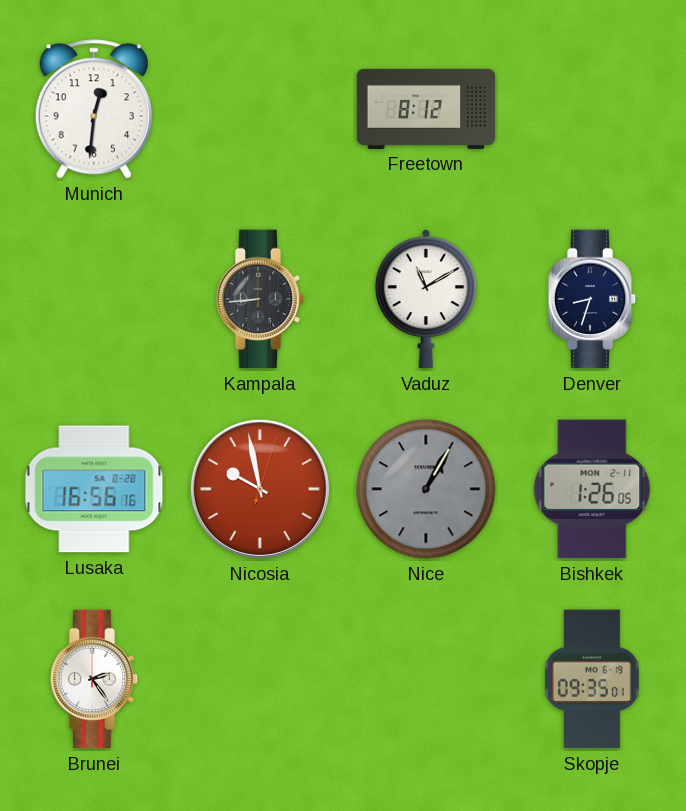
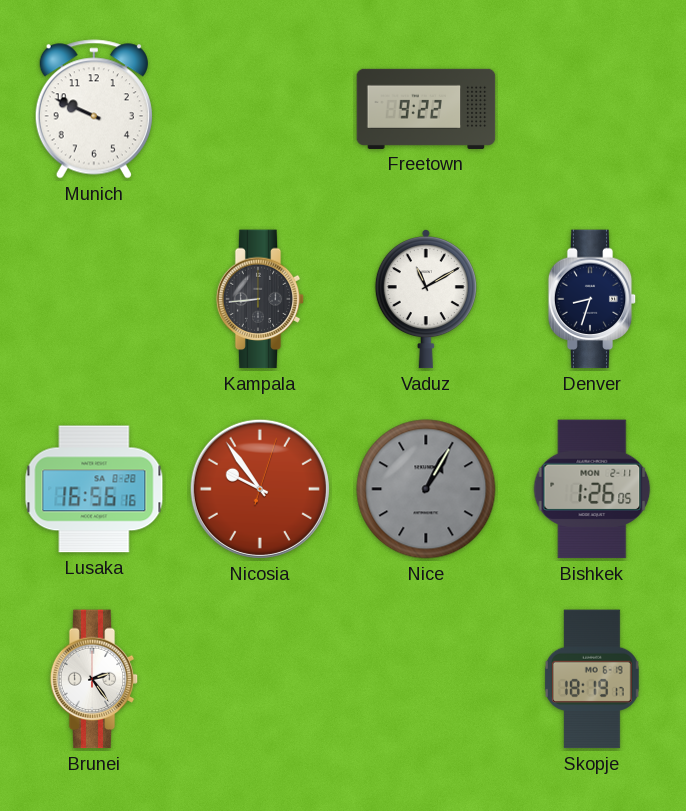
Munich: 12:31 -> 9:49
Freetown: 8:12 -> 9:22
Nicosia: 9:58 -> 9:54
Skopje: 09:35 -> 18:19
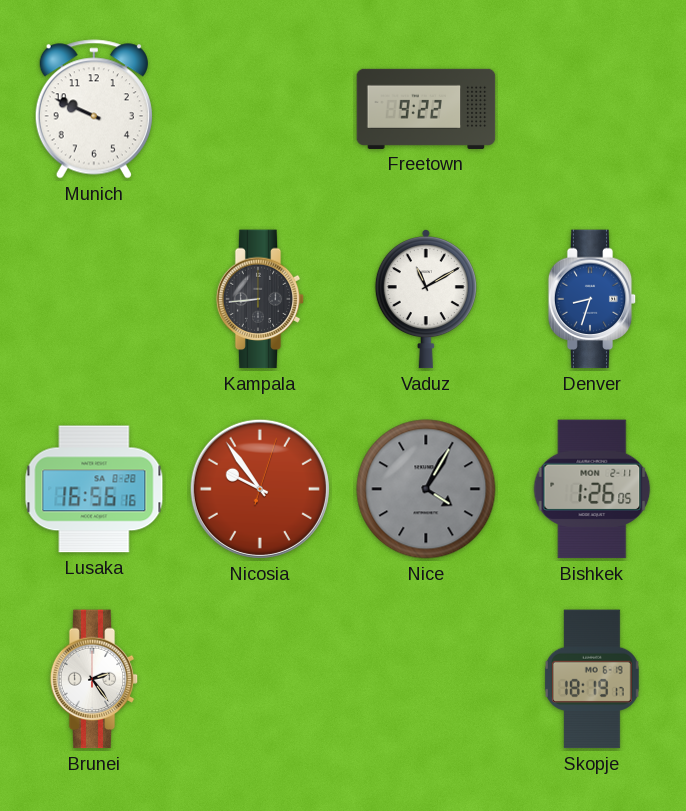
Denver dial: navy -> blue
Nice: 1:05 -> 4:05
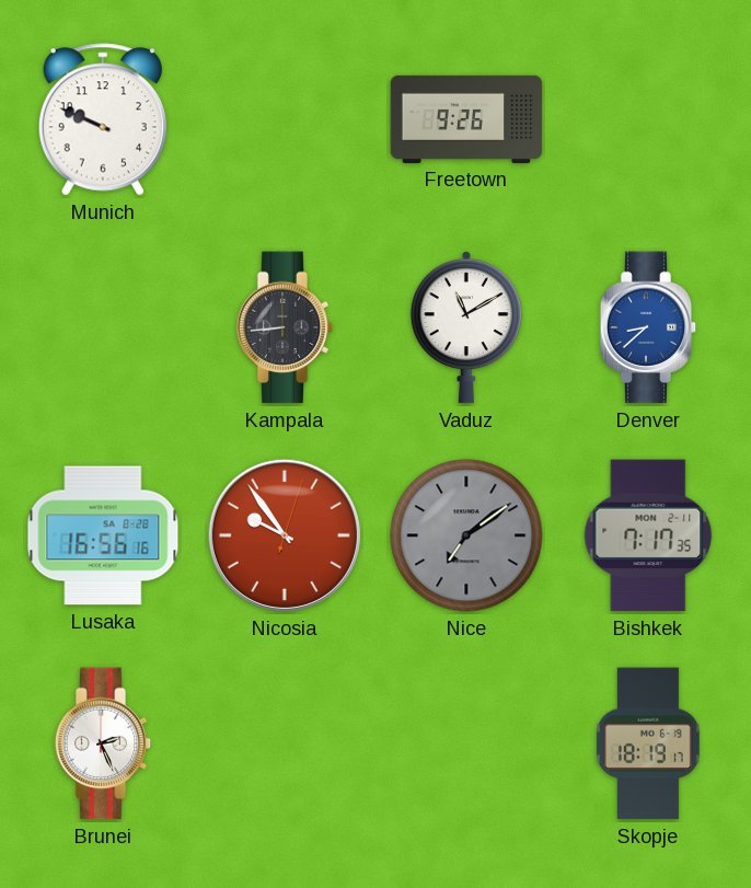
Freetown: 9:22 -> 9:26
Denver: 8:33 -> 8:38
Nice: 4:05 -> 7:09
Bishkek: 1:26 -> 7:17
Brunei: 2:24 -> 2:26
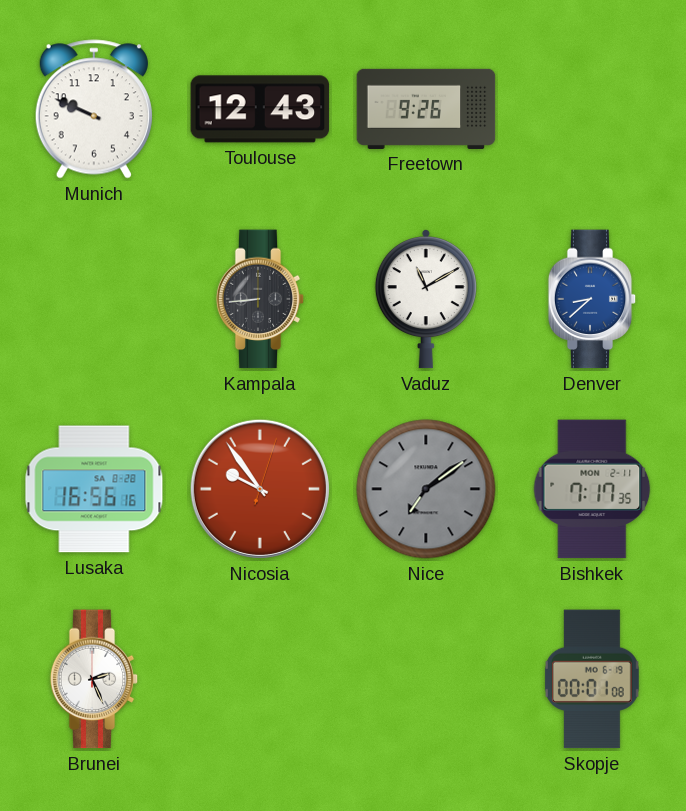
Toulouse: none -> 12:43
Skopje: 18:19 -> 00:01
